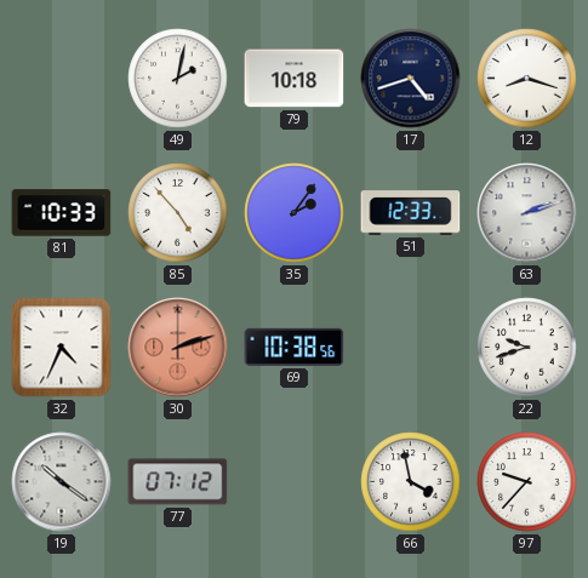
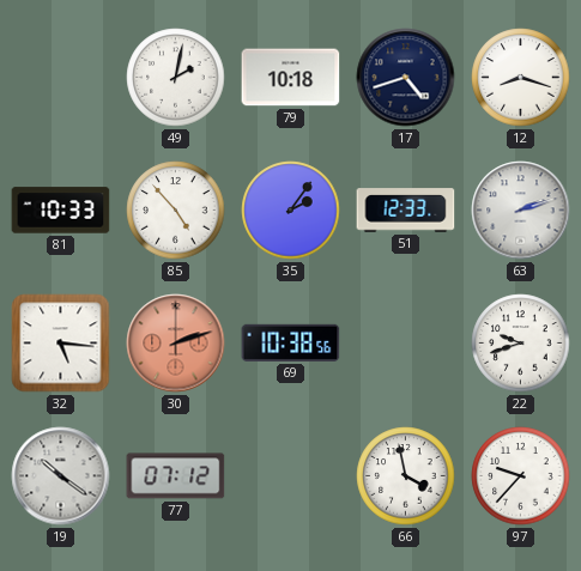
32: 4:34 -> 5:16
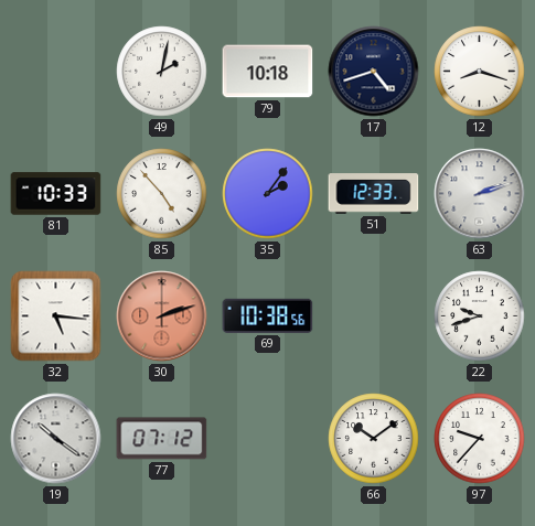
66: 3:58 -> 10:09
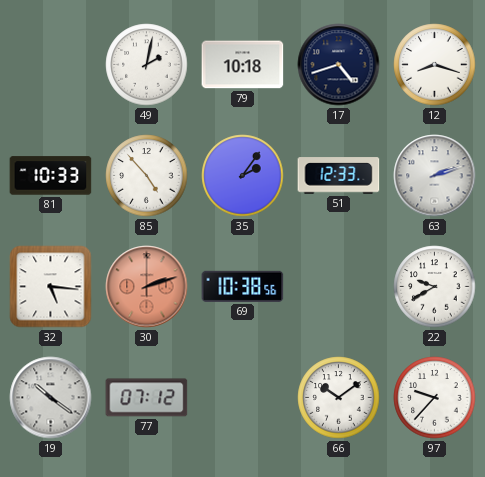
22: 9:42 -> 9:40
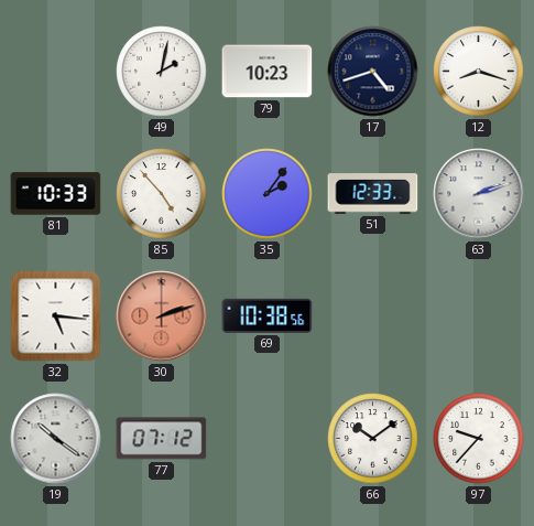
79: 10:18 -> 10:23
22: 9:40 -> none
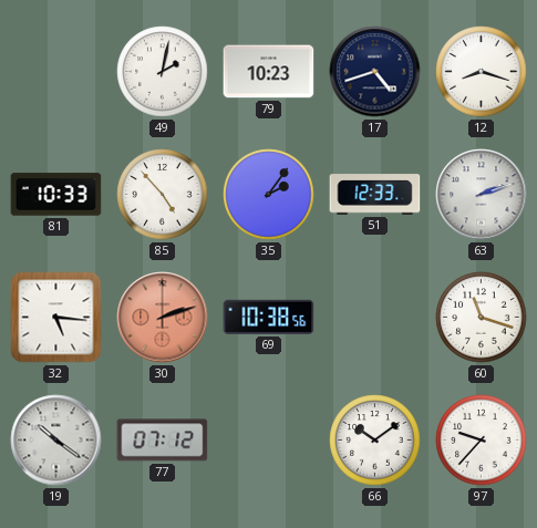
60: none -> 11:18
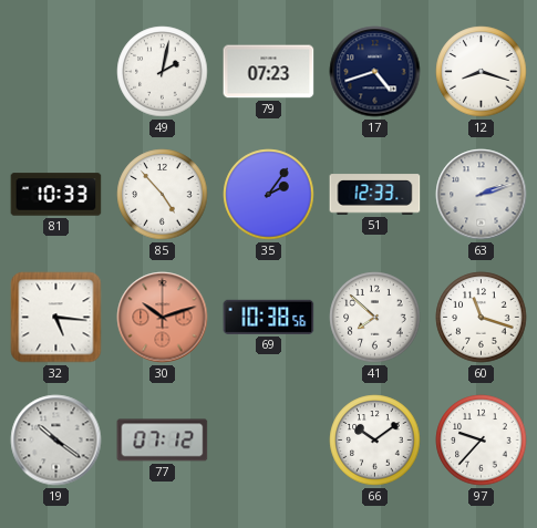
79: 10:23 -> 07:23
30: 2:12 -> 10:12
41: none -> 7:52
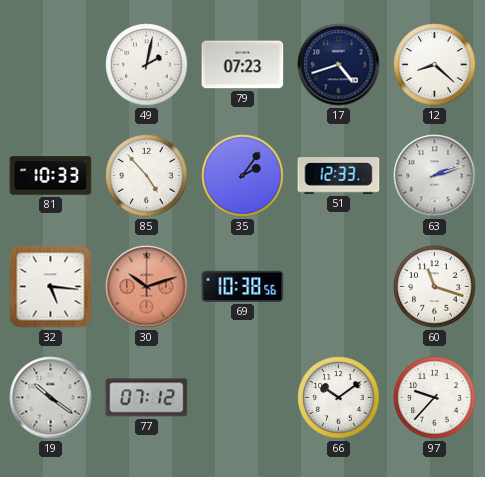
12: 8:18 -> 8:22
41: 7:52 -> none
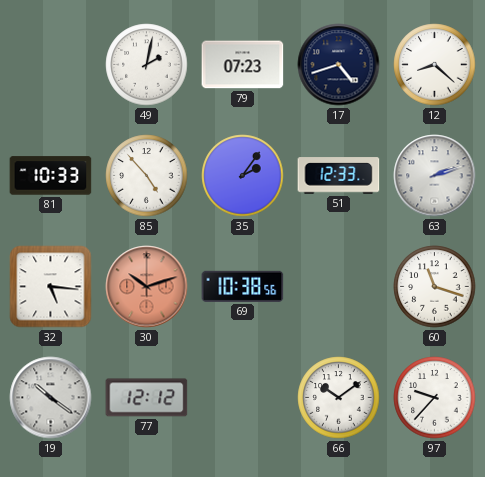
77: 07:12 -> 12:12
